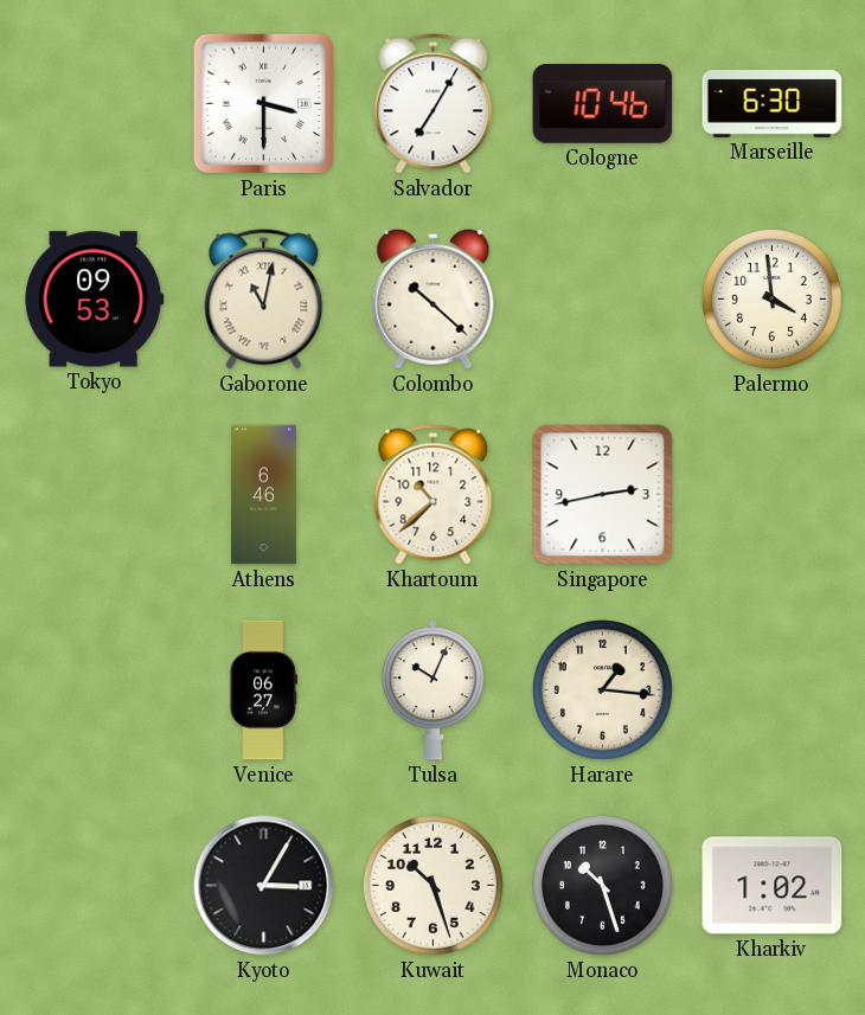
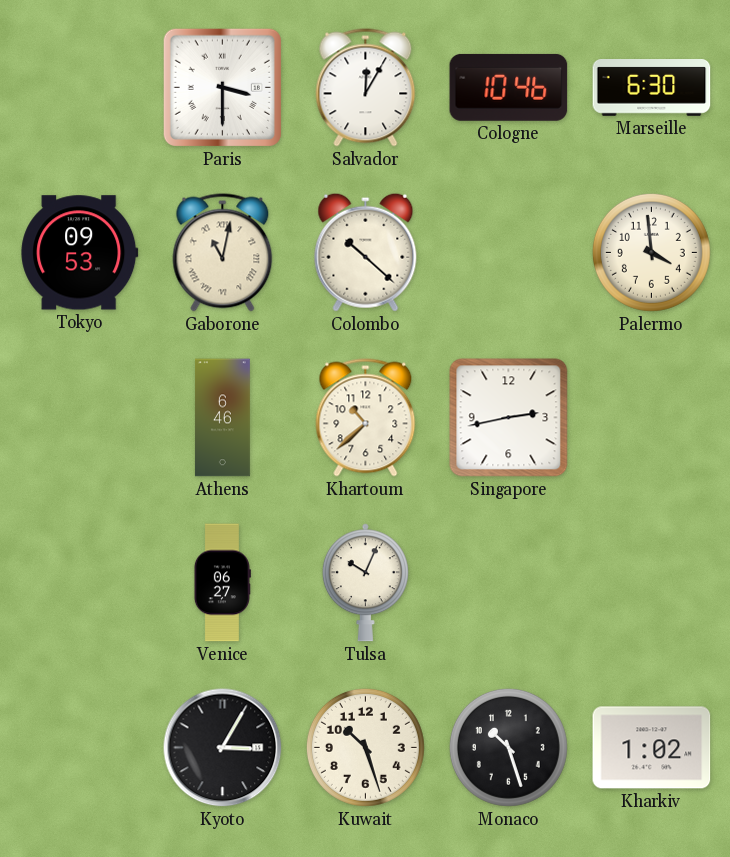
Salvador: 7:05 -> 12:05
Harare: 1:16 -> none
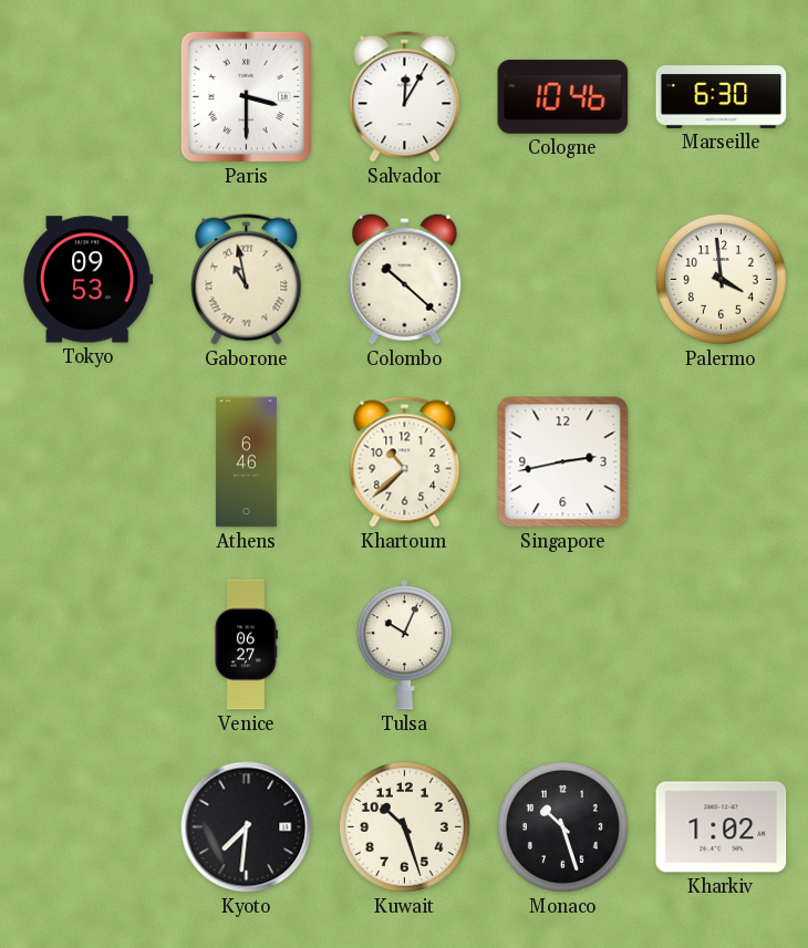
Gaborone: 11:02 -> 10:58
Kyoto: 3:05 -> 7:31
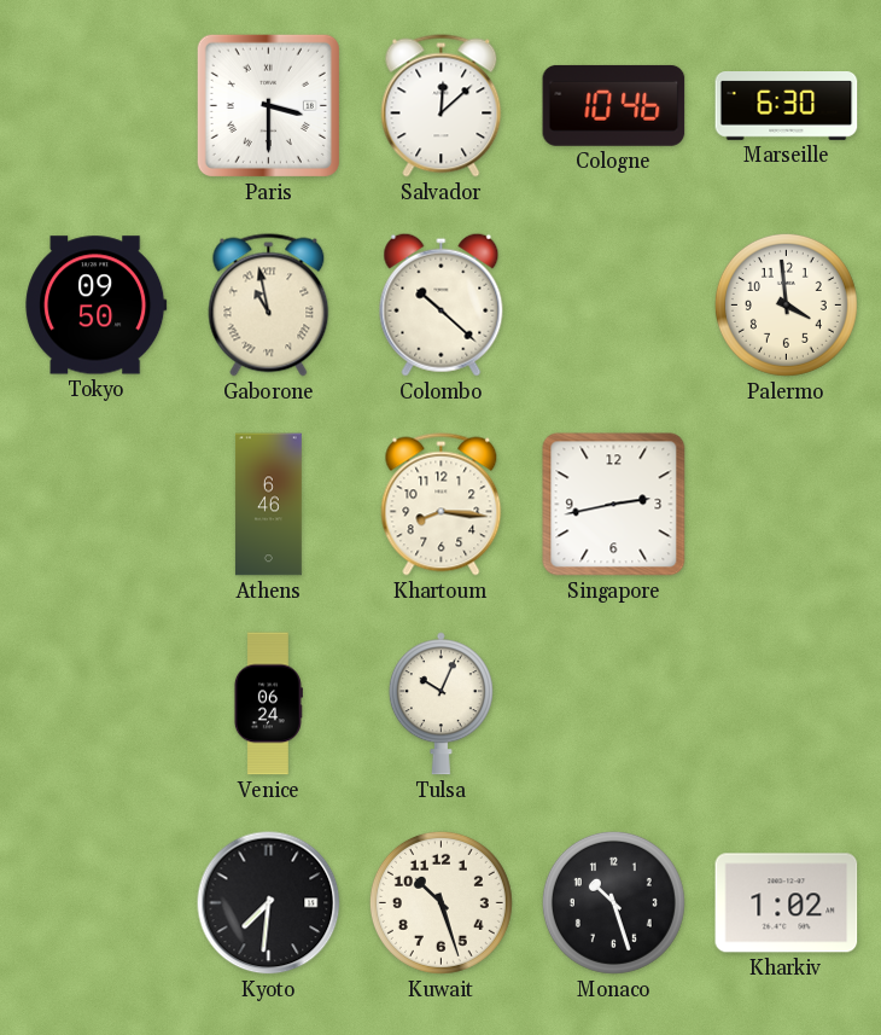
Salvador: 12:05 -> 12:08
Tokyo: 09:53 -> 09:50
Khartoum: 10:38 -> 8:16
Venice: 06:27 -> 06:24
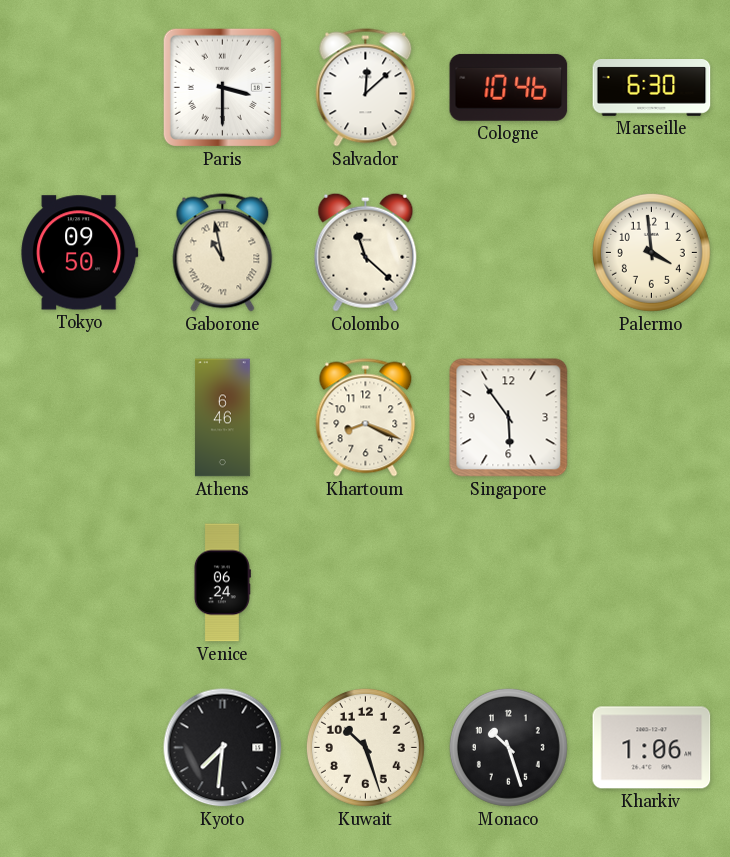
Colombo: 10:22 -> 11:22
Khartoum: 8:16 -> 8:19
Singapore: 2:43 -> 5:54
Tulsa: 10:04 -> none
Kharkiv: 1:02 -> 1:06
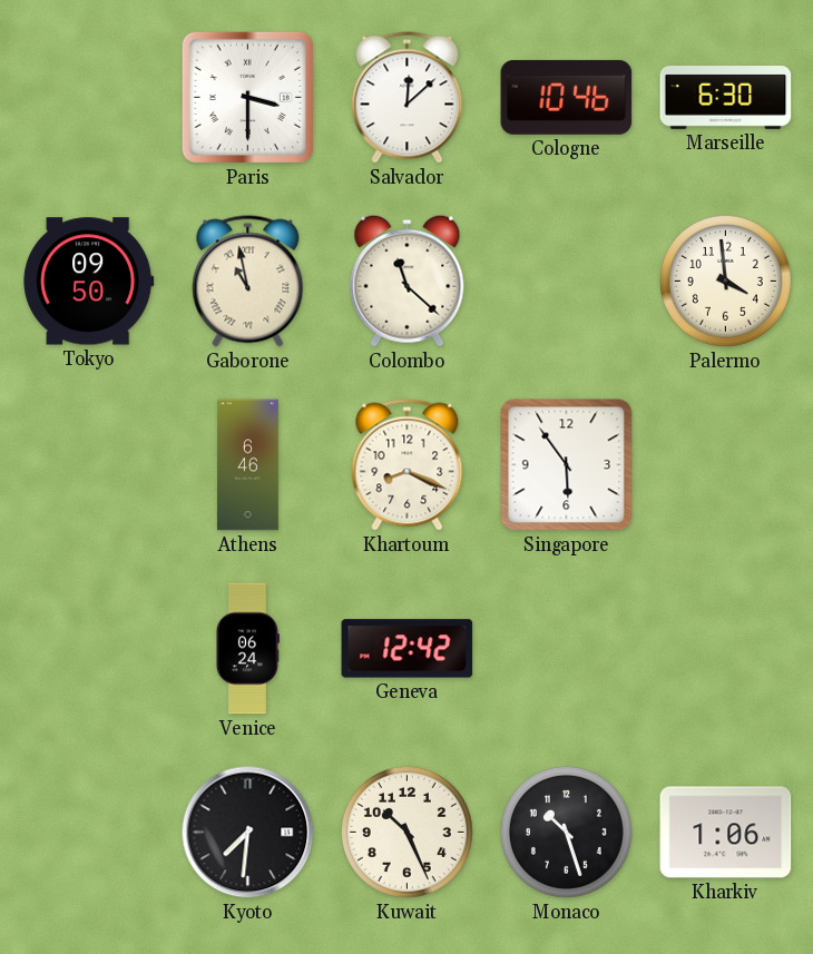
Geneva: none -> 12:42
Kuwait: 10:27 -> 10:26
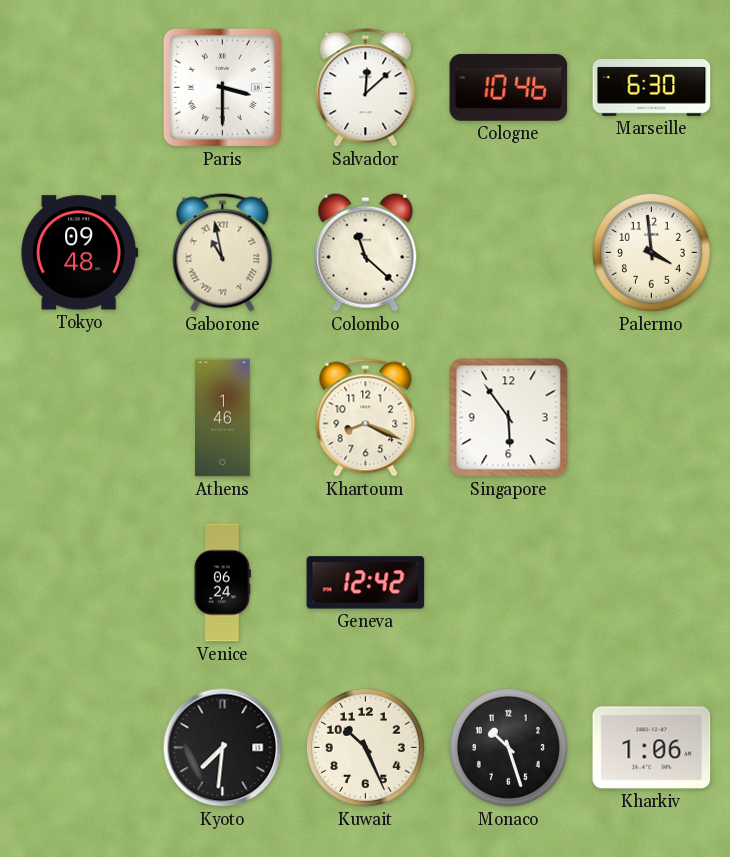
Tokyo: 09:50 -> 09:48
Athens: 6:46 -> 1:46
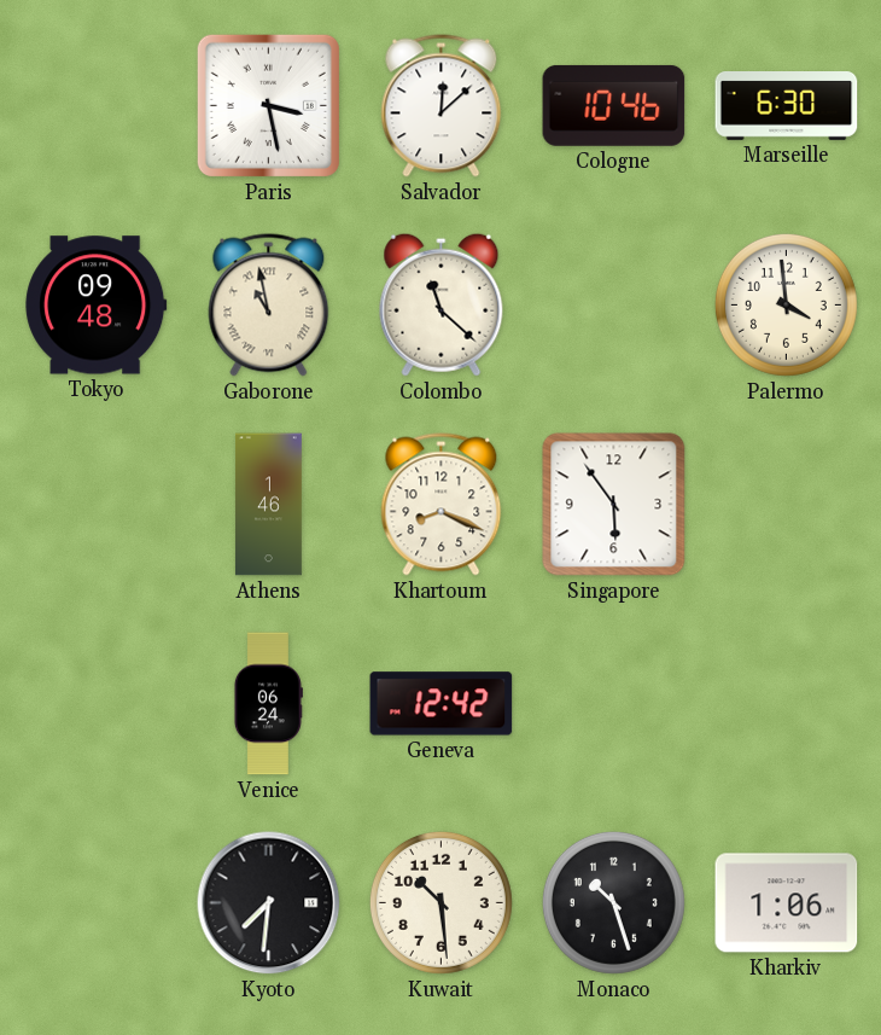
Paris: 3:30 -> 3:28
Kuwait: 10:26 -> 10:29
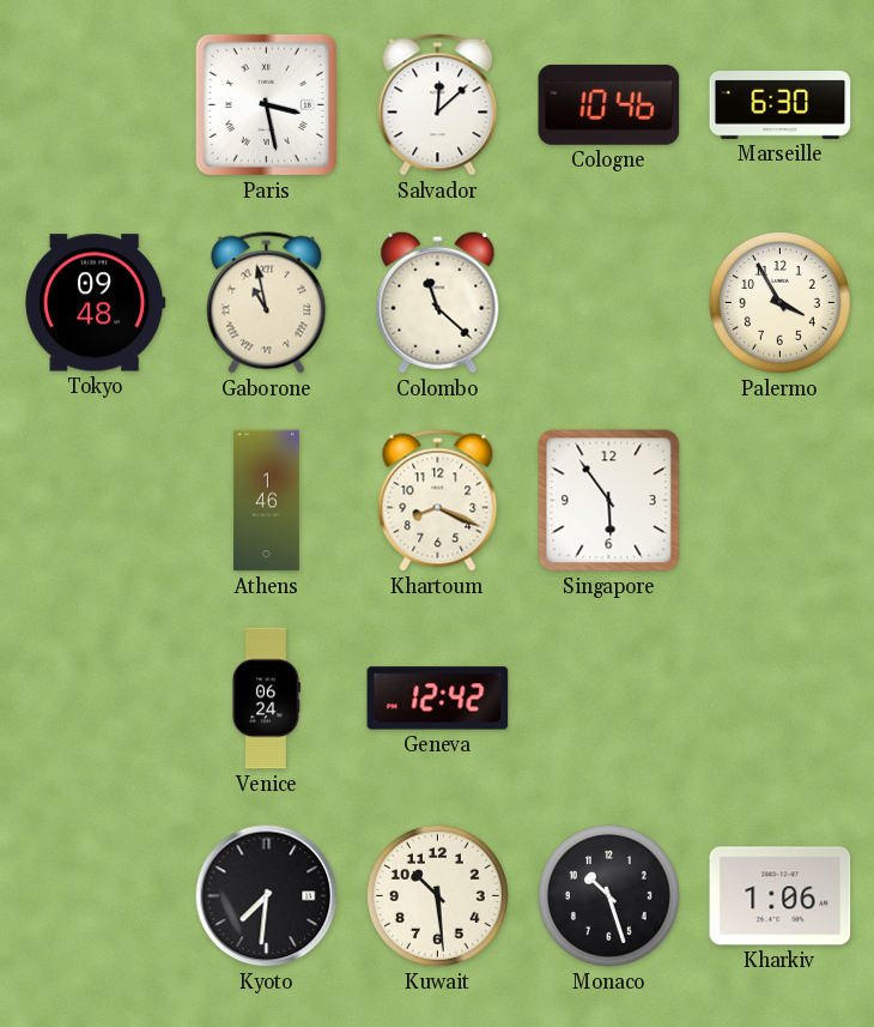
Palermo: 3:59 -> 3:55
